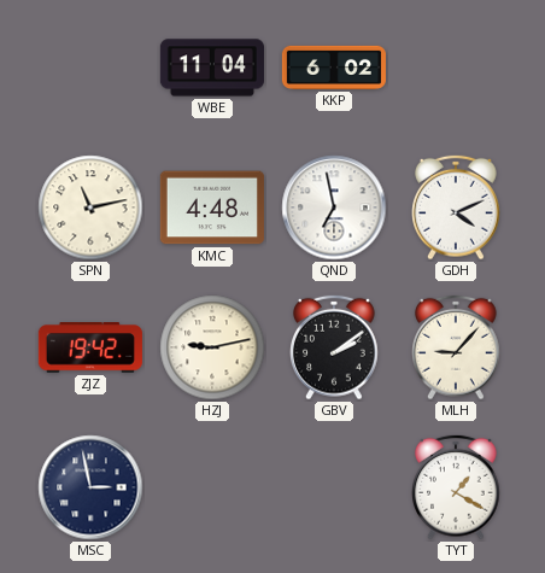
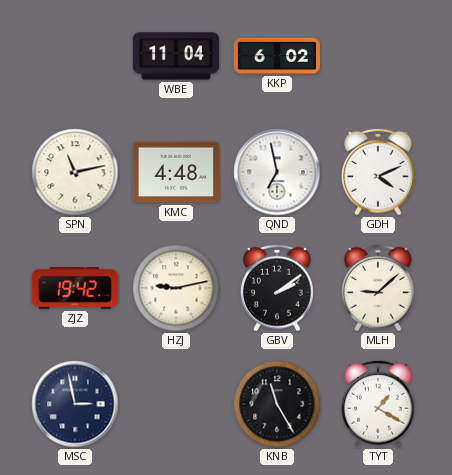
MLH: 9:07 -> 9:08
KNB: none -> 11:25
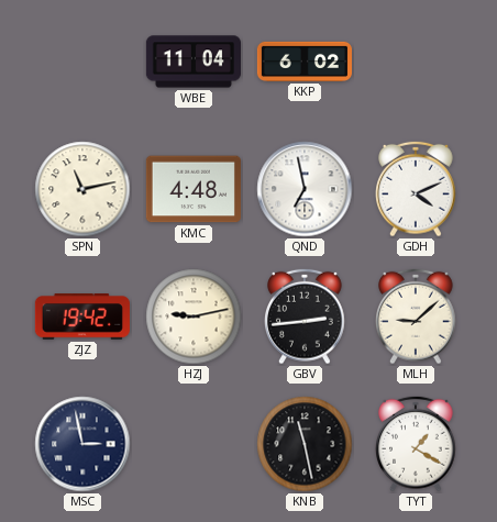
GBV: 2:09 -> 2:44
KNB: 11:25 -> 11:28
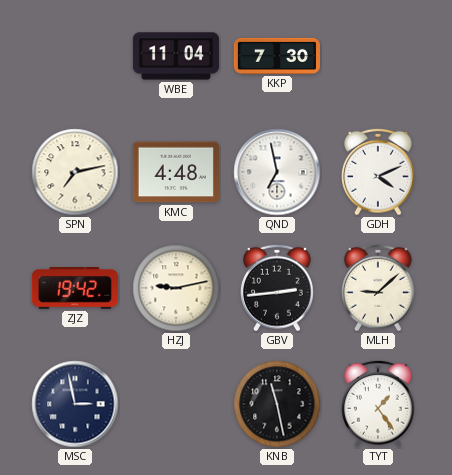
KKP: 6:02 -> 7:30
SPN: 11:13 -> 7:13
TYT: 1:20 -> 1:24
